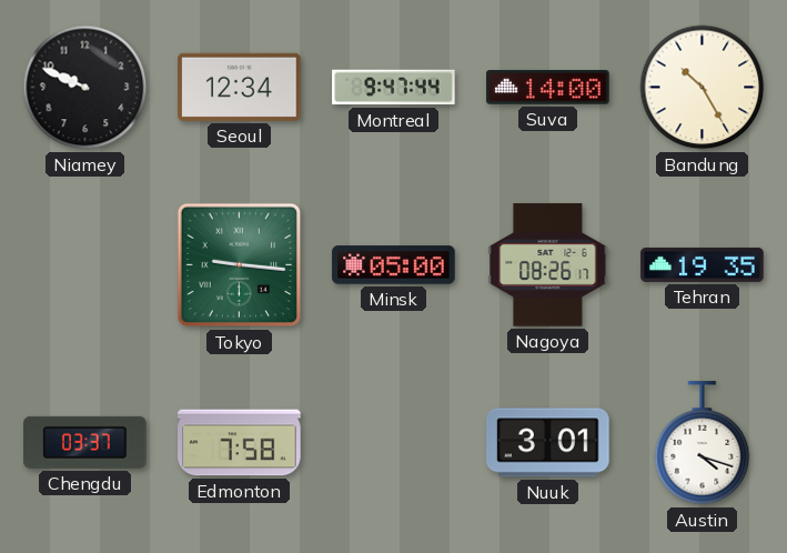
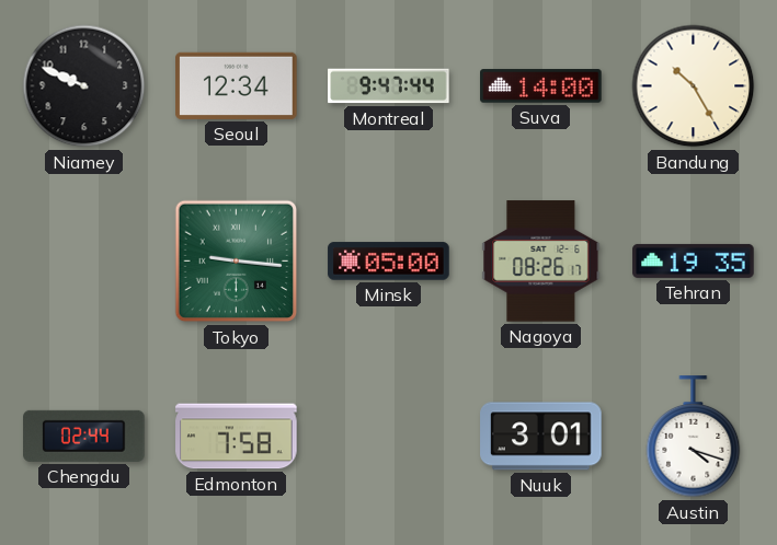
Chengdu: 03:37 -> 02:44
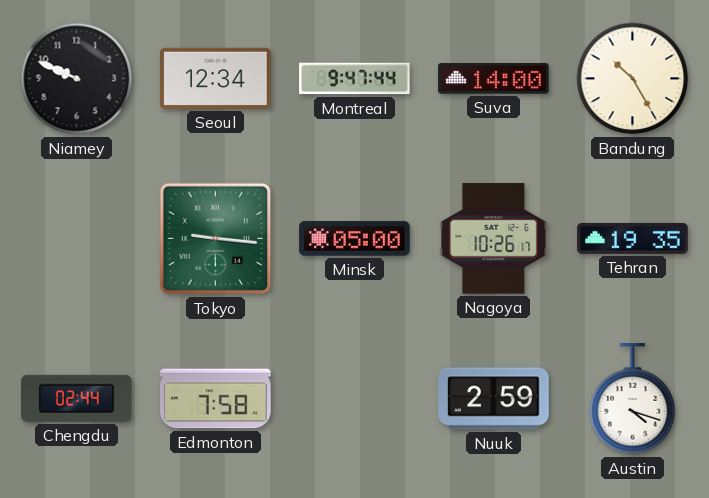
Nagoya: 08:26 -> 10:26
Nuuk: 3:01 -> 2:59
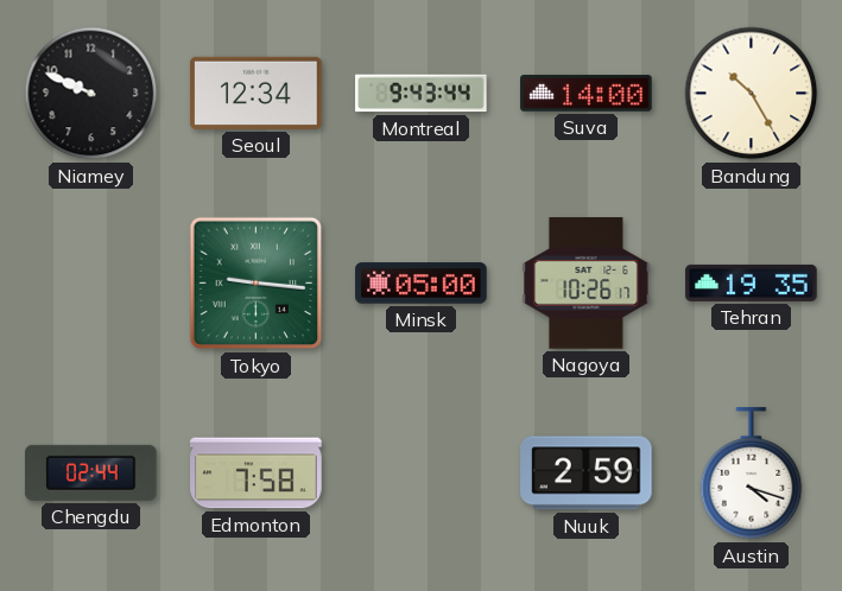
Montreal: 9:47 -> 9:43
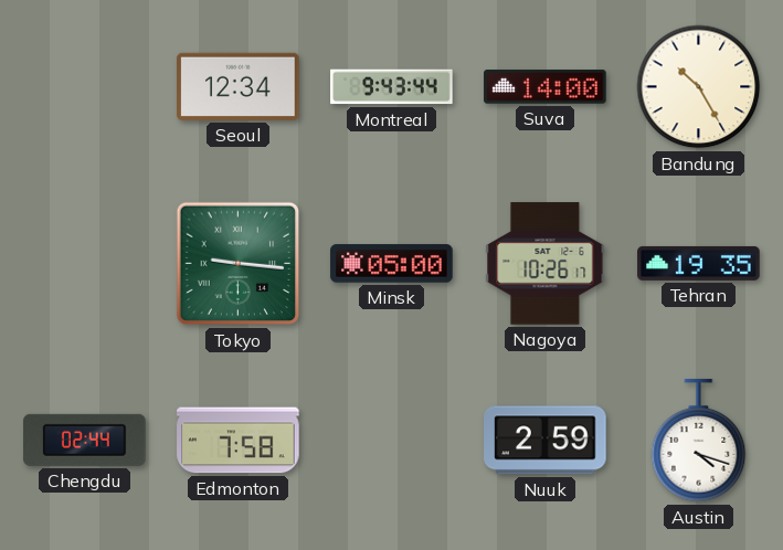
Niamey: 9:49 -> none
